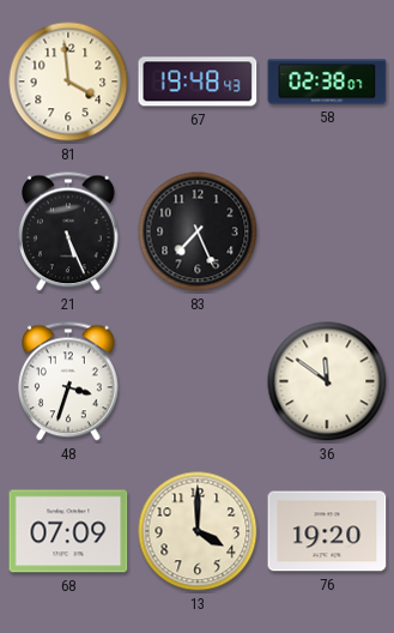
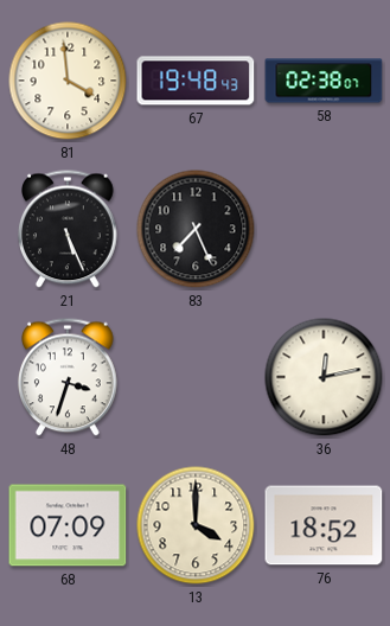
36: 11:51 -> 12:13
76: 19:20 -> 18:52
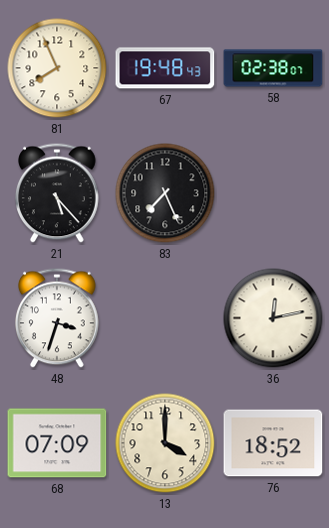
81: 3:59 -> 7:56
21: 5:26 -> 5:23
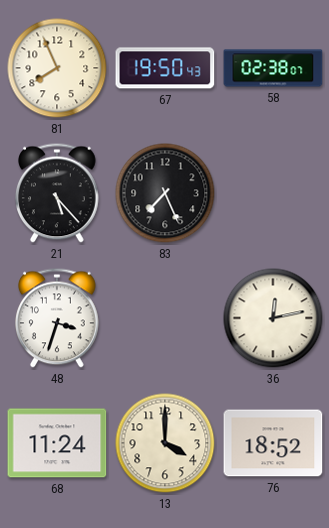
67: 19:48 -> 19:50
68: 07:09 -> 11:24
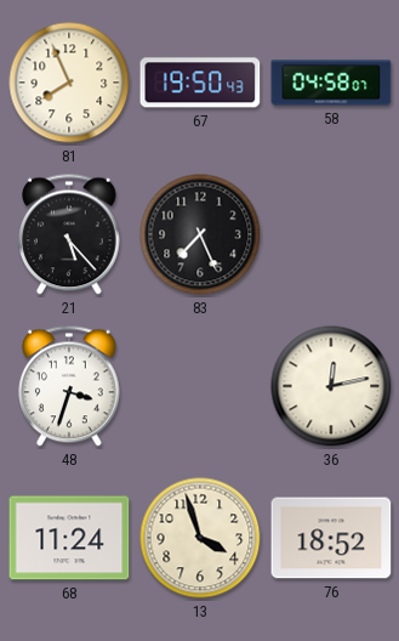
58: 02:38 -> 04:58
13: 4:00 -> 3:57
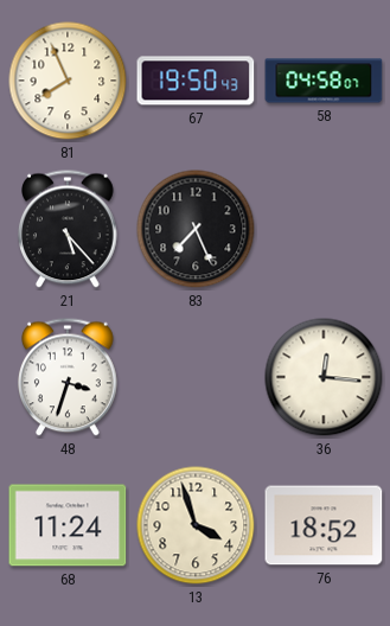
36: 12:13 -> 12:16
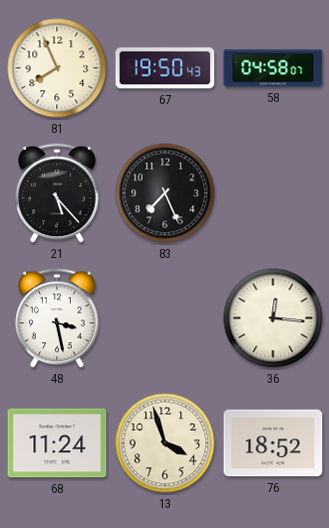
48: 3:33 -> 3:28
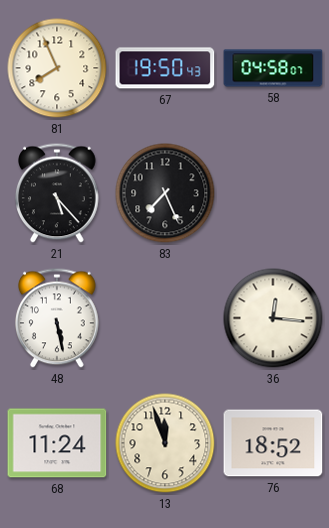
48: 3:28 -> 5:28
13: 3:57 -> 11:57
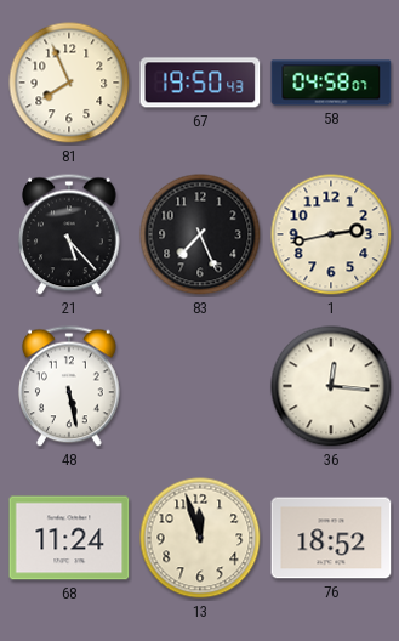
1: none -> 2:43
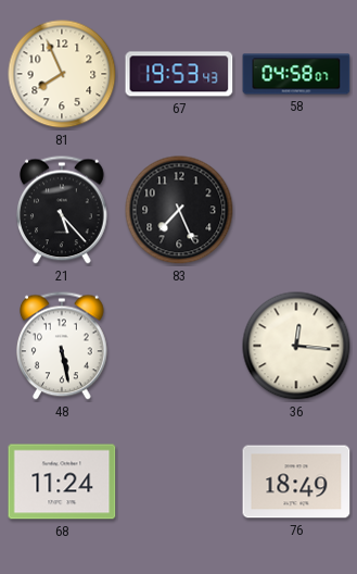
67: 19:50 -> 19:53
1: 2:43 -> none
13: 11:57 -> none
76: 18:52 -> 18:49
